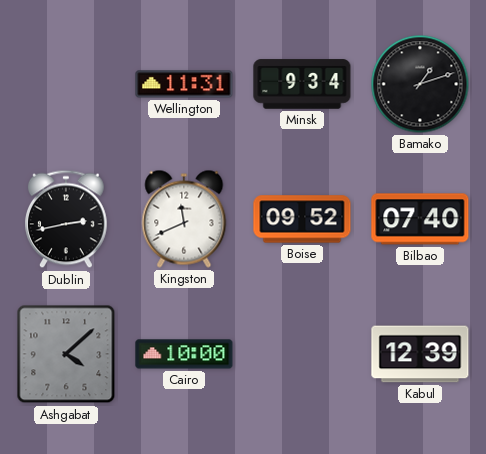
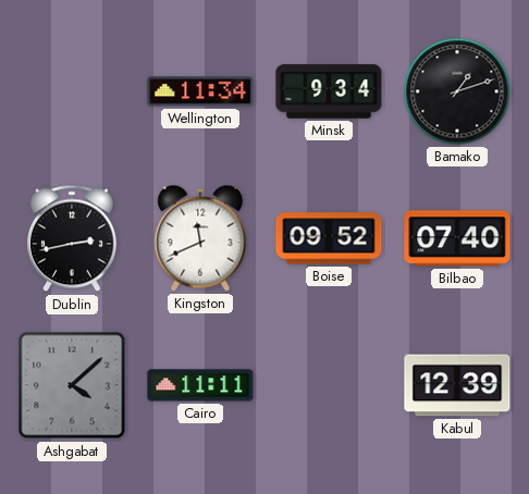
Wellington: 11:31 -> 11:34
Cairo: 10:00 -> 11:11
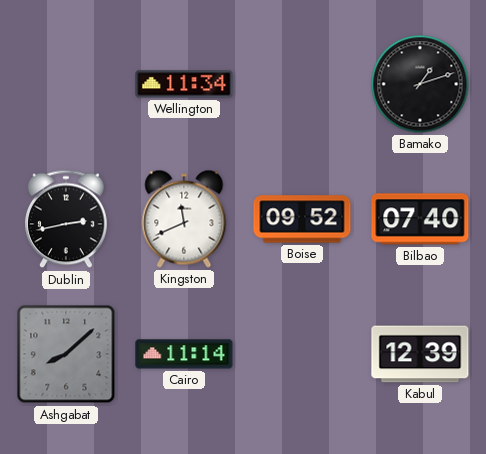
Minsk: 9:34 -> none
Ashgabat: 4:08 -> 8:08
Cairo: 11:11 -> 11:14
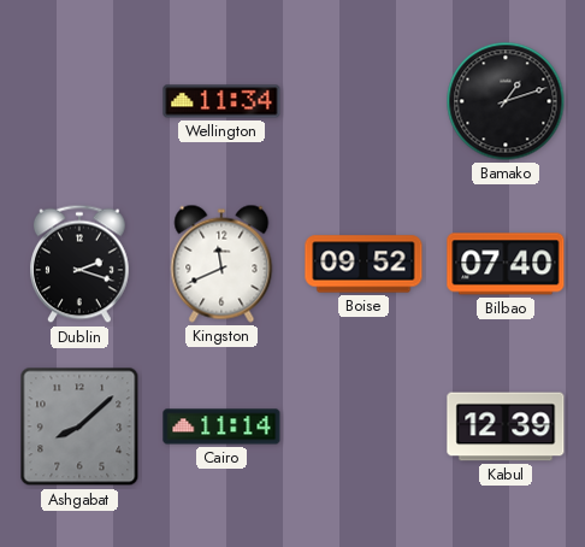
Dublin: 2:43 -> 2:18
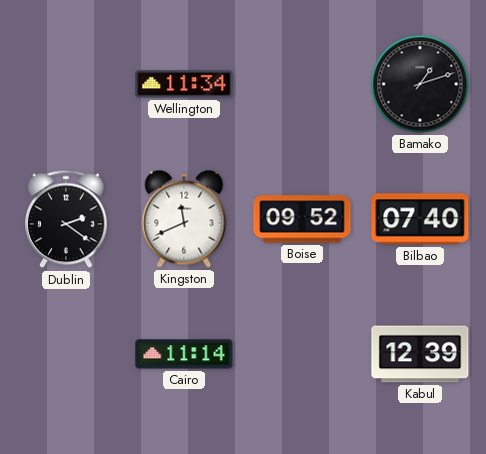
Dublin: 2:18 -> 2:21
Ashgabat: 8:08 -> none
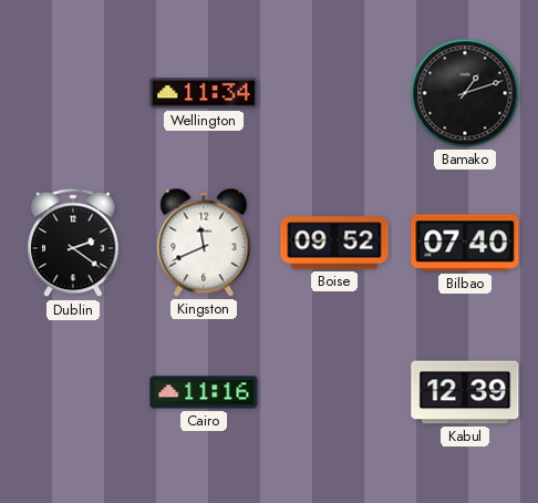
Cairo: 11:14 -> 11:16
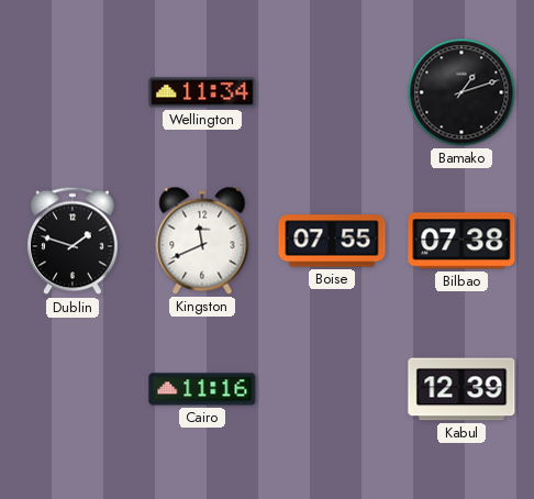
Dublin: 2:21 -> 1:48
Boise: 09:52 -> 07:55
Bilbao: 07:40 -> 07:38
